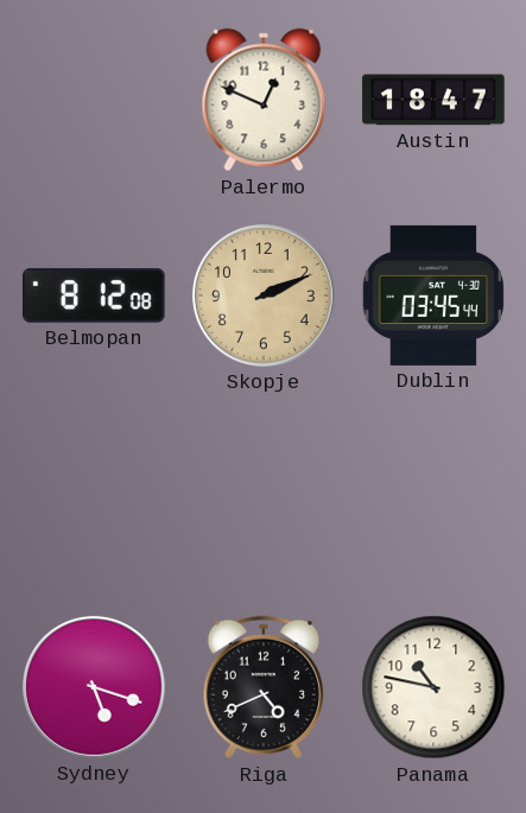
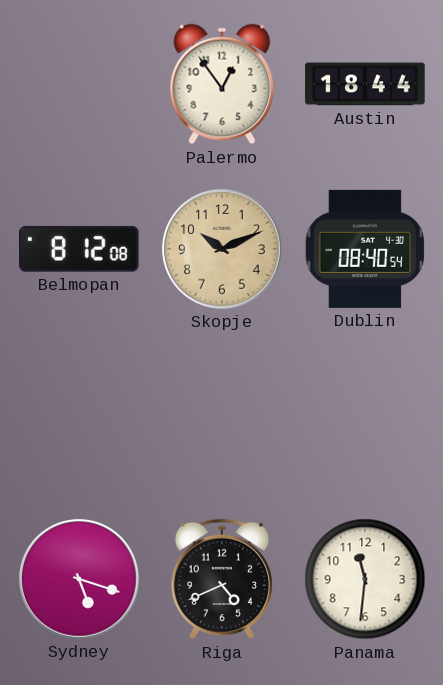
Palermo: 12:49 -> 12:54
Austin: 18:47 -> 18:44
Skopje: 2:11 -> 10:11
Dublin: 03:45 -> 08:40
Panama: 10:47 -> 11:31
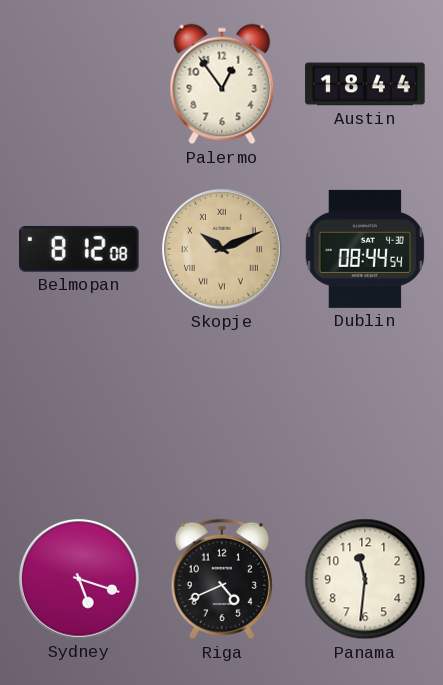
Skopje numerals: Arabic -> Roman
Dublin: 08:40 -> 08:44
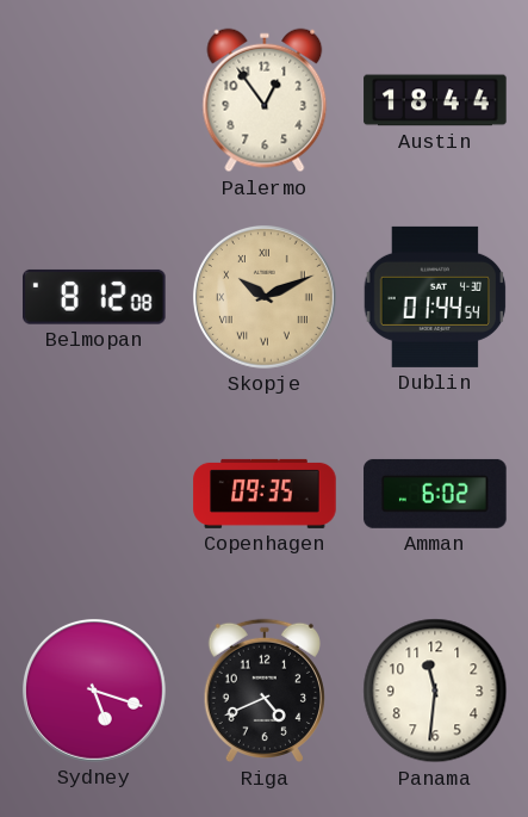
Dublin: 08:44 -> 01:44
Copenhagen: none -> 09:35
Amman: none -> 6:02
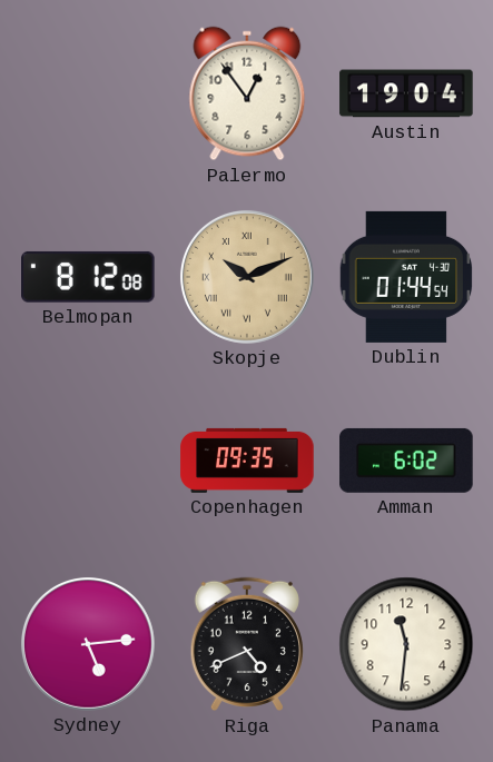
Austin: 18:44 -> 19:04
Sydney: 5:18 -> 5:14
